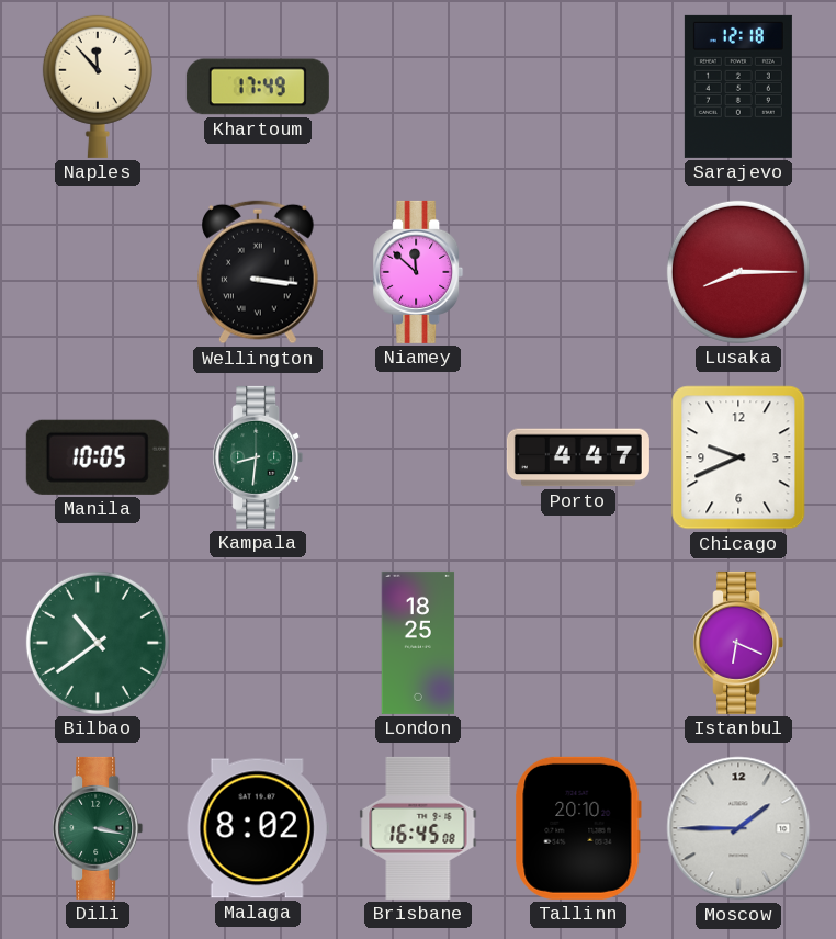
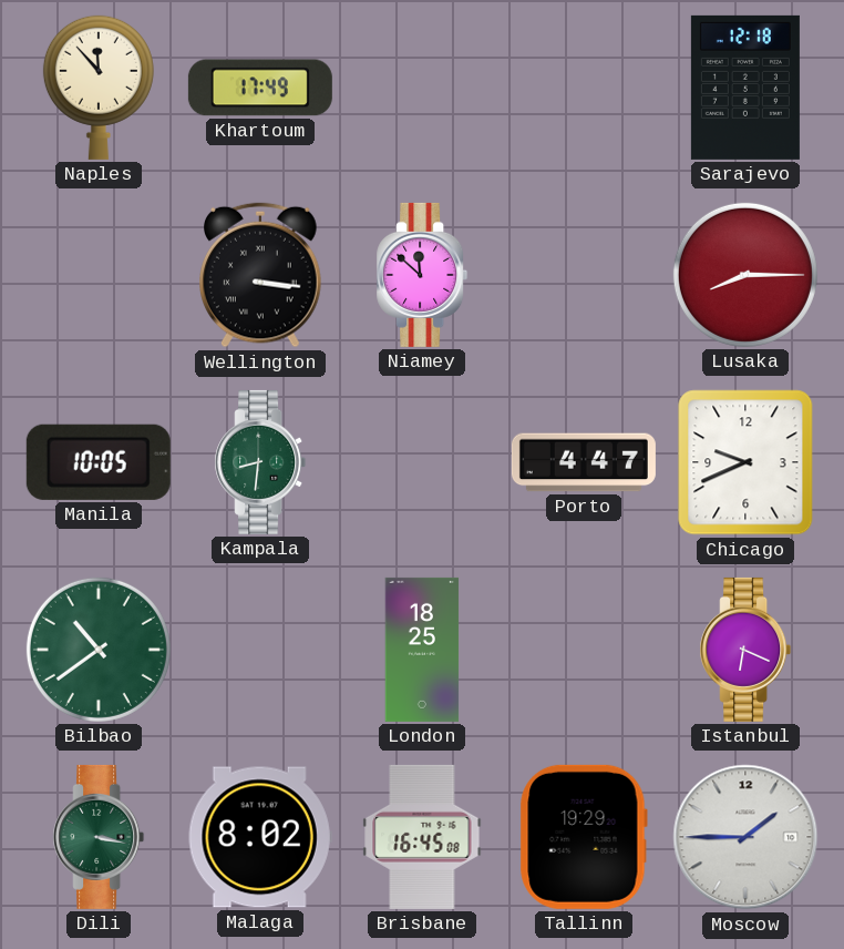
Tallinn: 20:10 -> 19:29
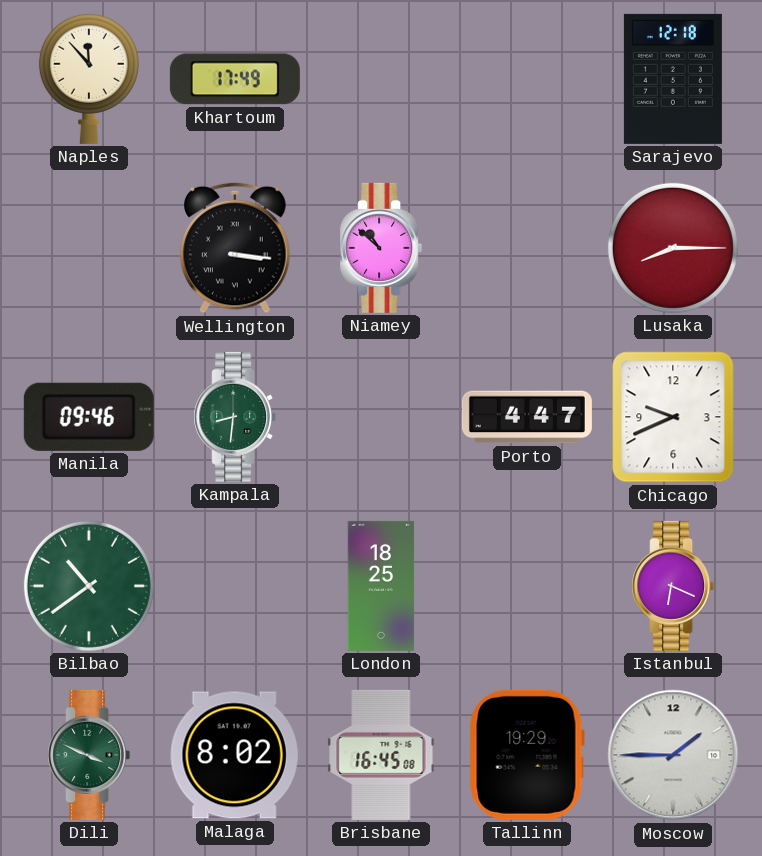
Niamey: 11:52 -> 10:52
Manila: 10:05 -> 09:46
Dili: 3:17 -> 3:49
